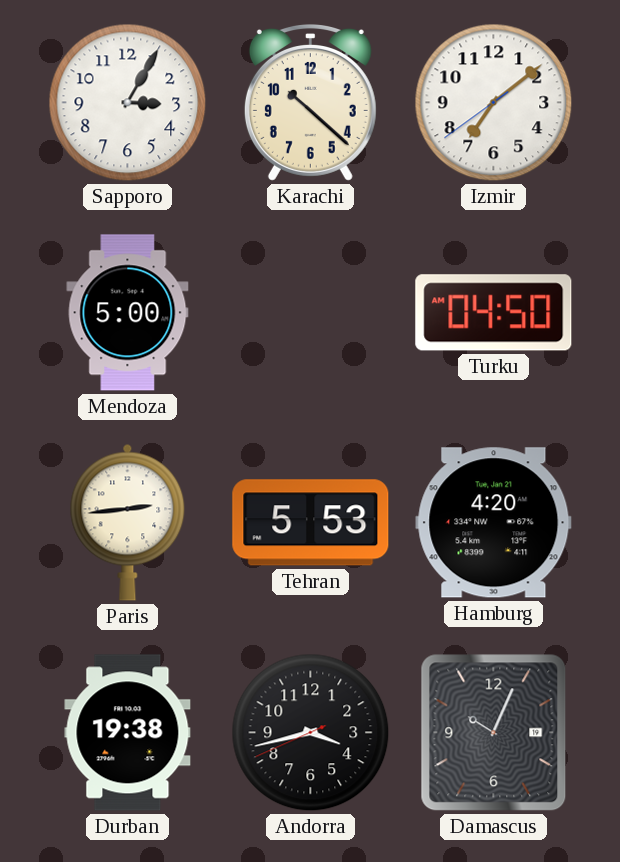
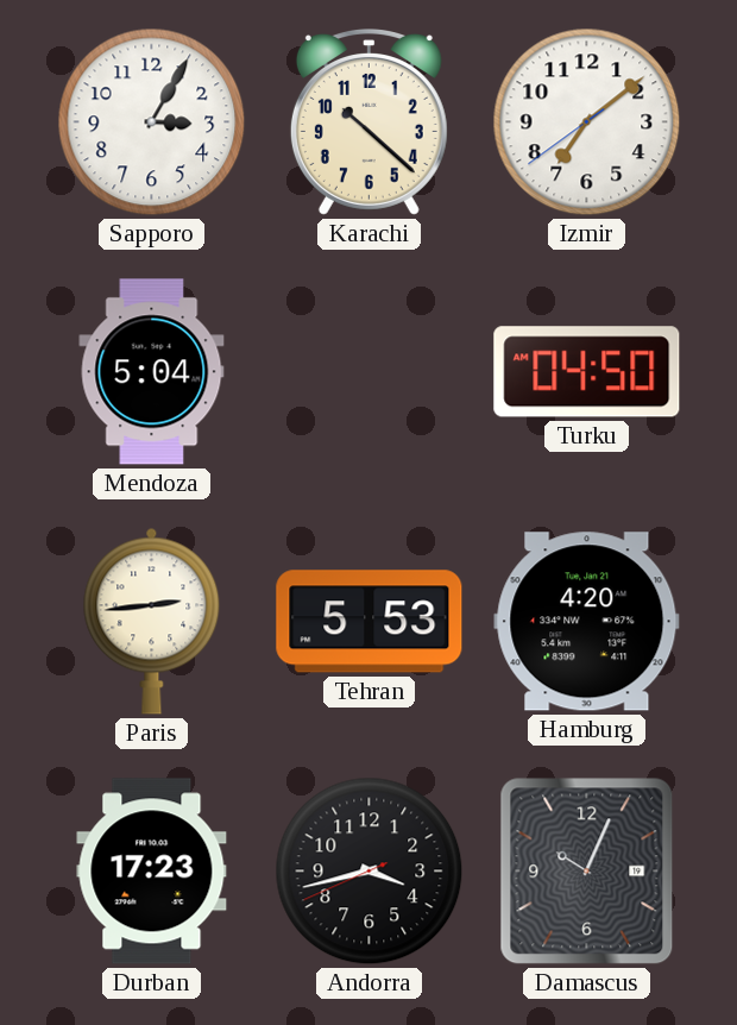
Mendoza: 5:00 -> 5:04
Durban: 19:38 -> 17:23
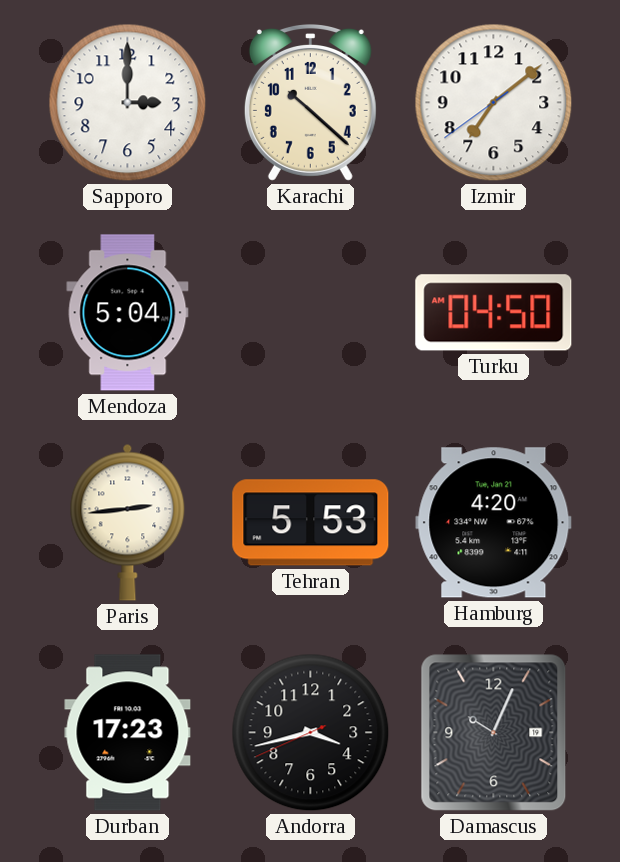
Sapporo: 3:05 -> 3:00
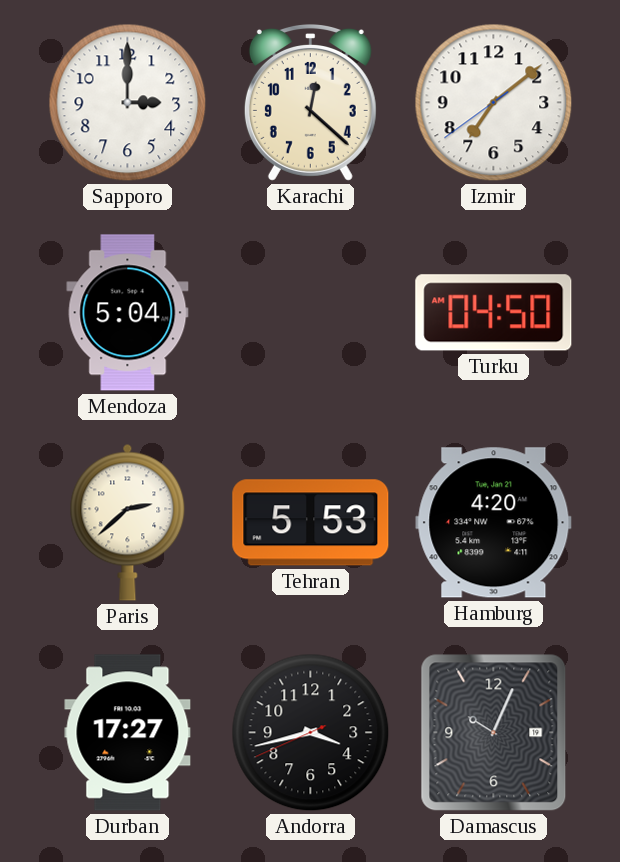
Karachi: 10:22 -> 12:22
Paris: 2:44 -> 2:38
Durban: 17:23 -> 17:27
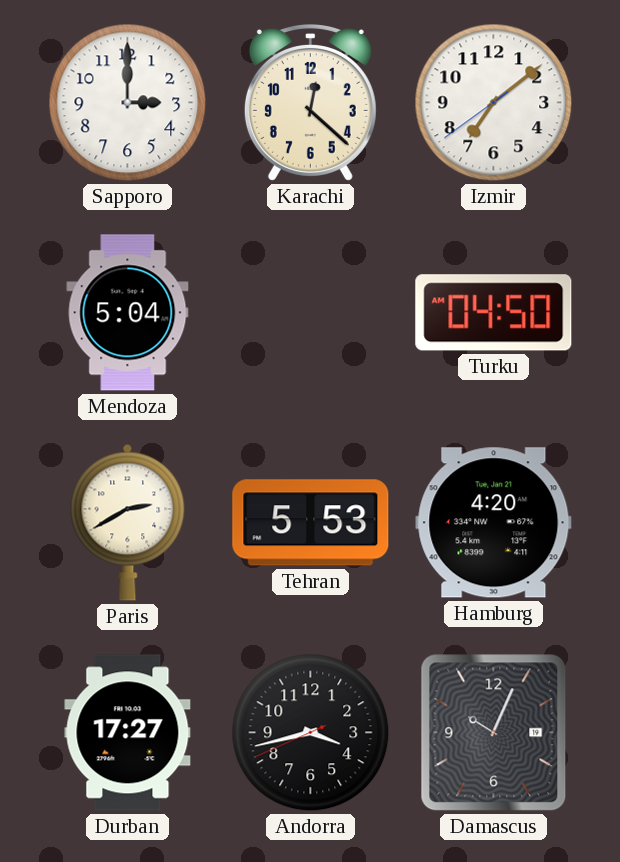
Paris: 2:38 -> 2:40
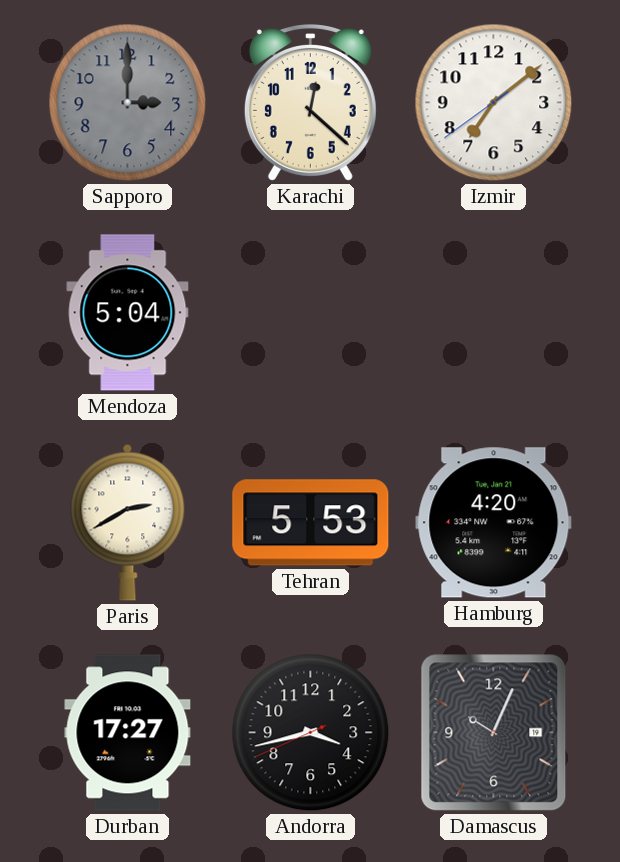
Sapporo dial: white -> grey
Turku: 04:50 -> none
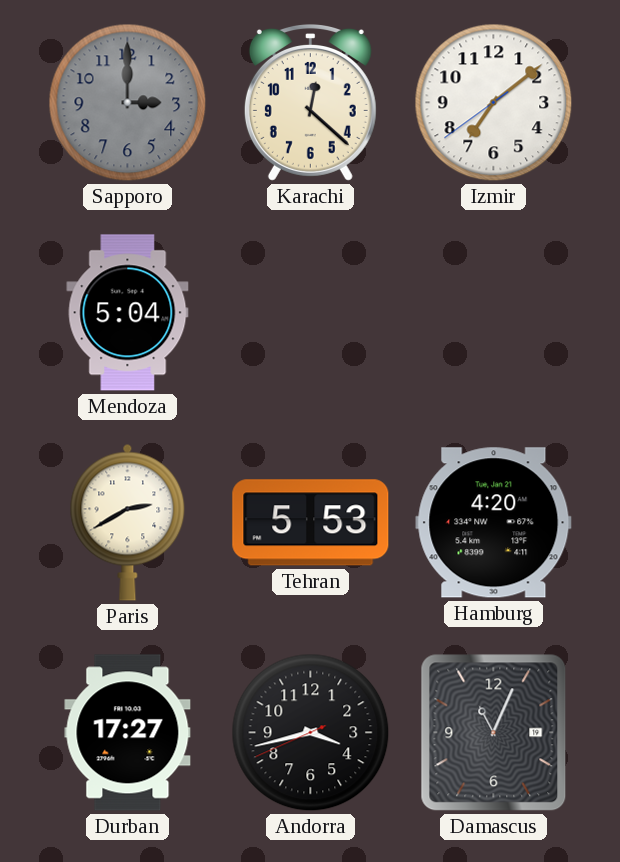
Damascus: 10:04 -> 11:04
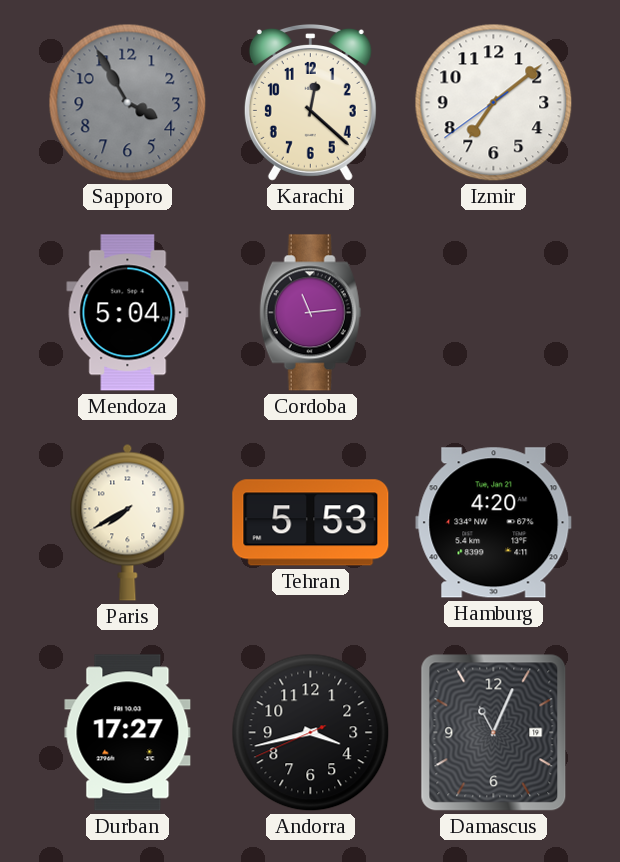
Sapporo: 3:00 -> 3:55
Cordoba: none -> 11:14
Paris: 2:40 -> 7:40
